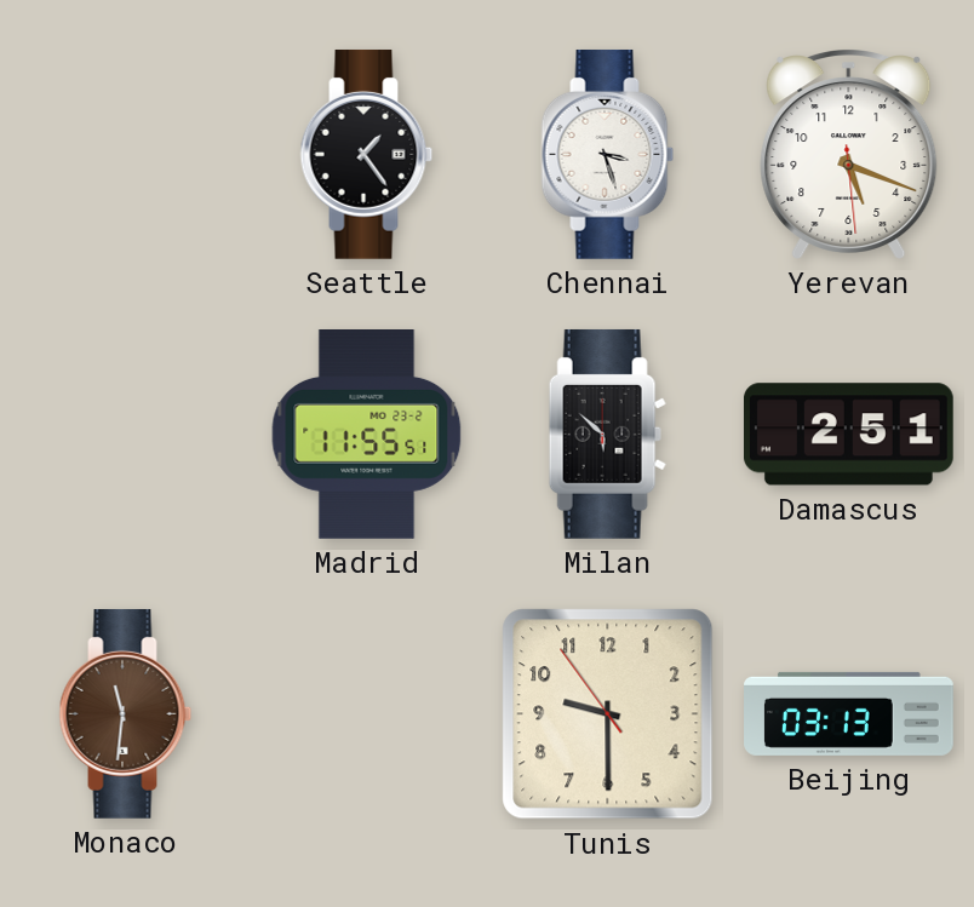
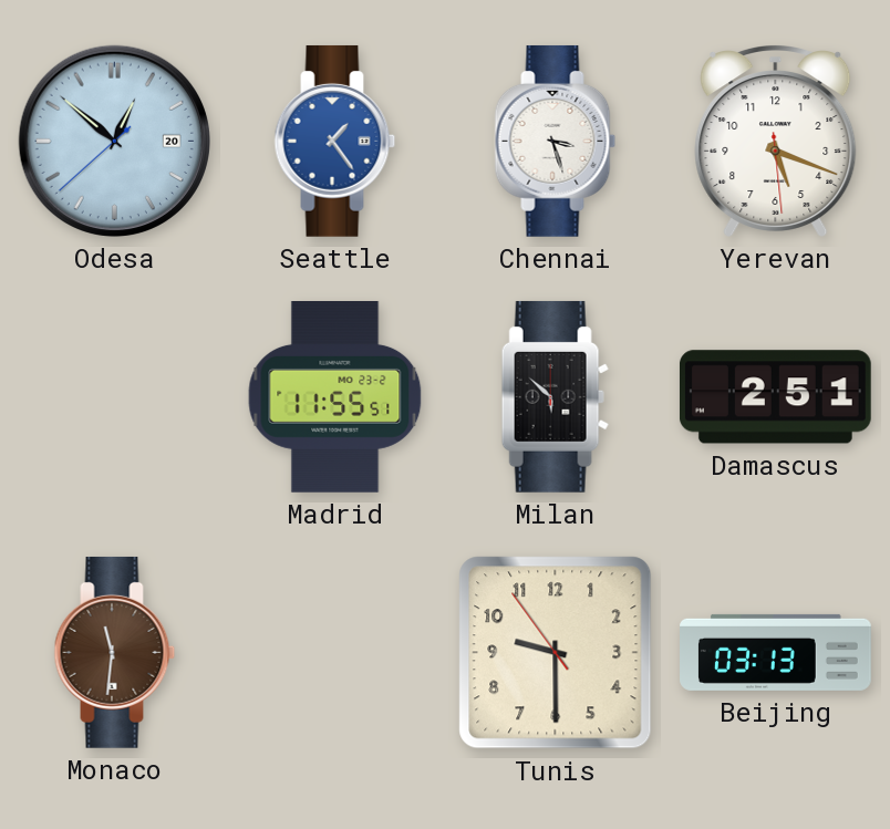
Odesa: none -> 12:51
Seattle dial: black -> blue
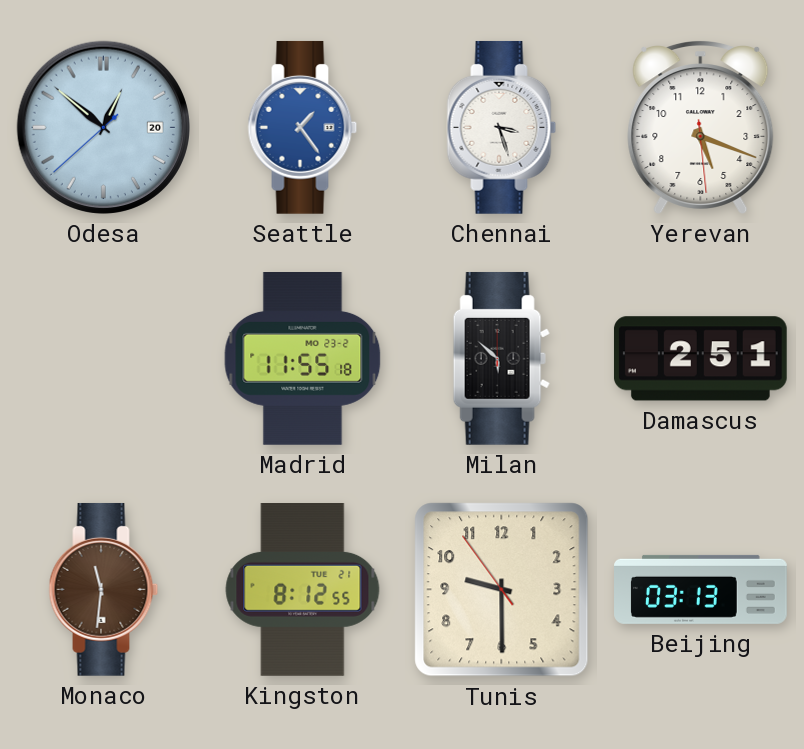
Madrid: 11:55:51 -> 11:55:18
Kingston: none -> 8:12
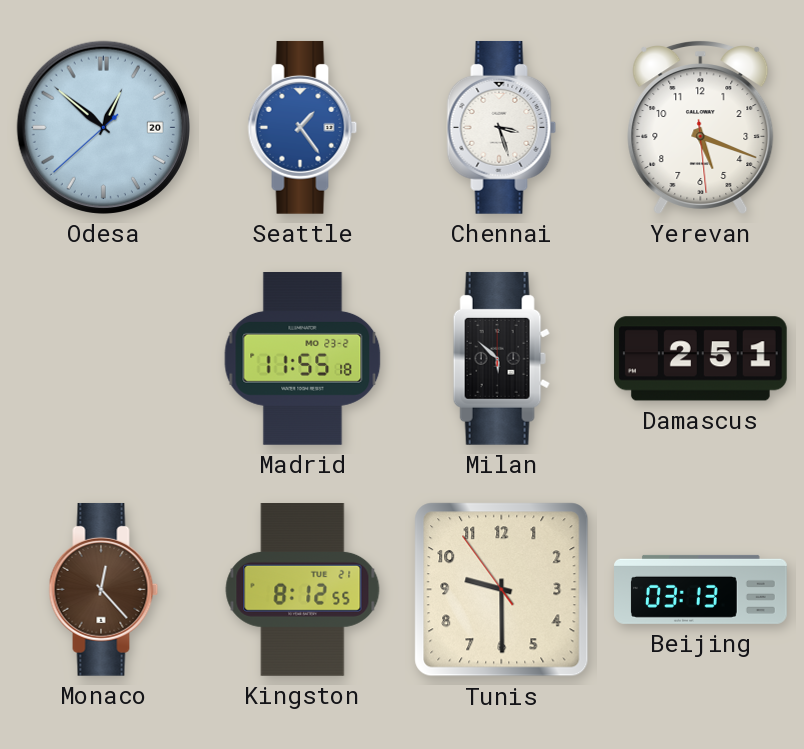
Monaco: 11:31 -> 12:23
